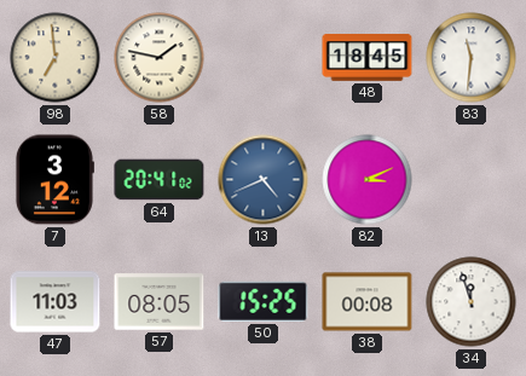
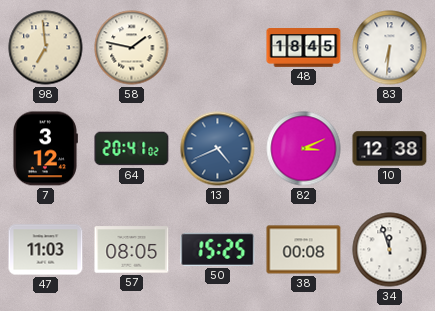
83: 11:31 -> 6:31
10: none -> 12:38
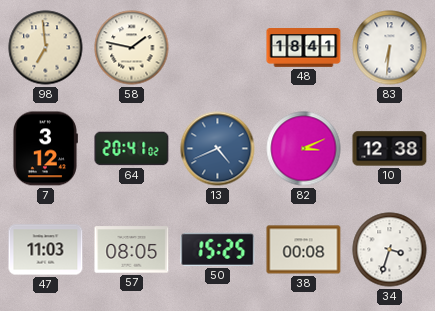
48: 18:45 -> 18:41
34: 11:57 -> 3:33
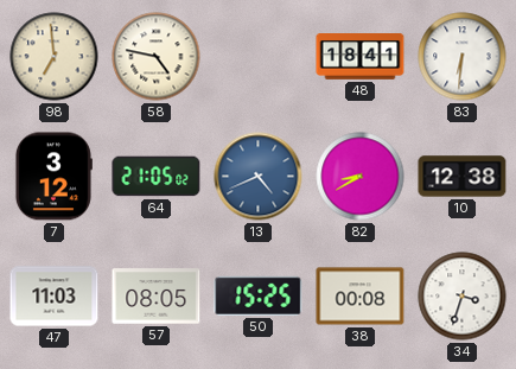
58: 1:47 -> 4:47
64: 20:41 -> 21:05
82: 3:11 -> 8:40
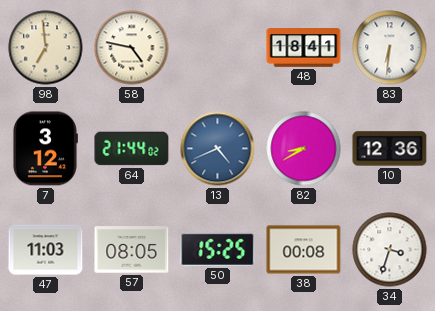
64: 21:05 -> 21:44
10: 12:38 -> 12:36
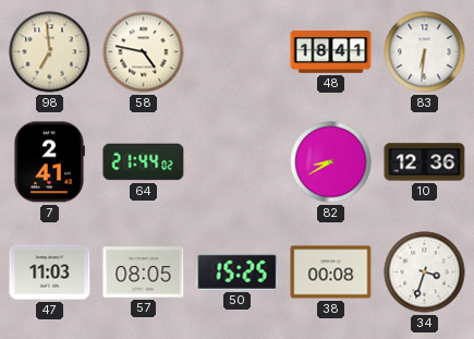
7: 3:12 -> 2:41
13: 4:41 -> none
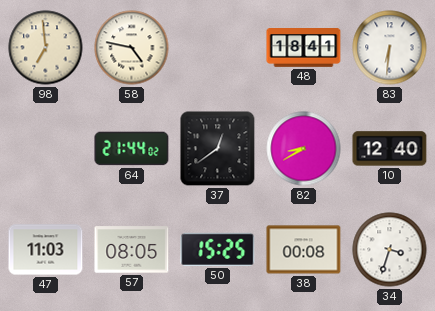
7: 2:41 -> none
37: none -> 12:39
10: 12:36 -> 12:40
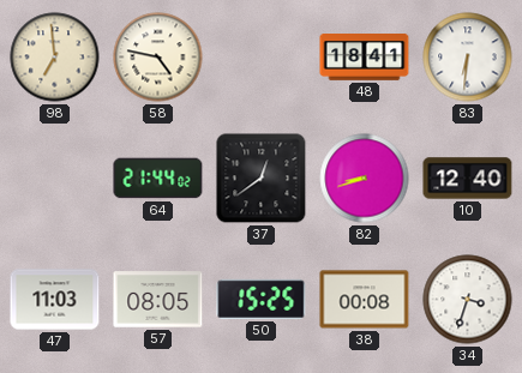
82: 8:40 -> 8:42
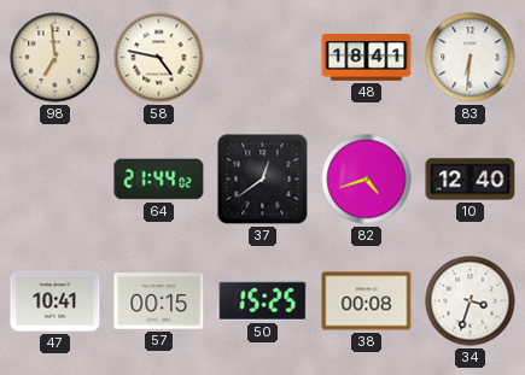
82: 8:42 -> 4:42
47: 11:03 -> 10:41
57: 08:05 -> 00:15
